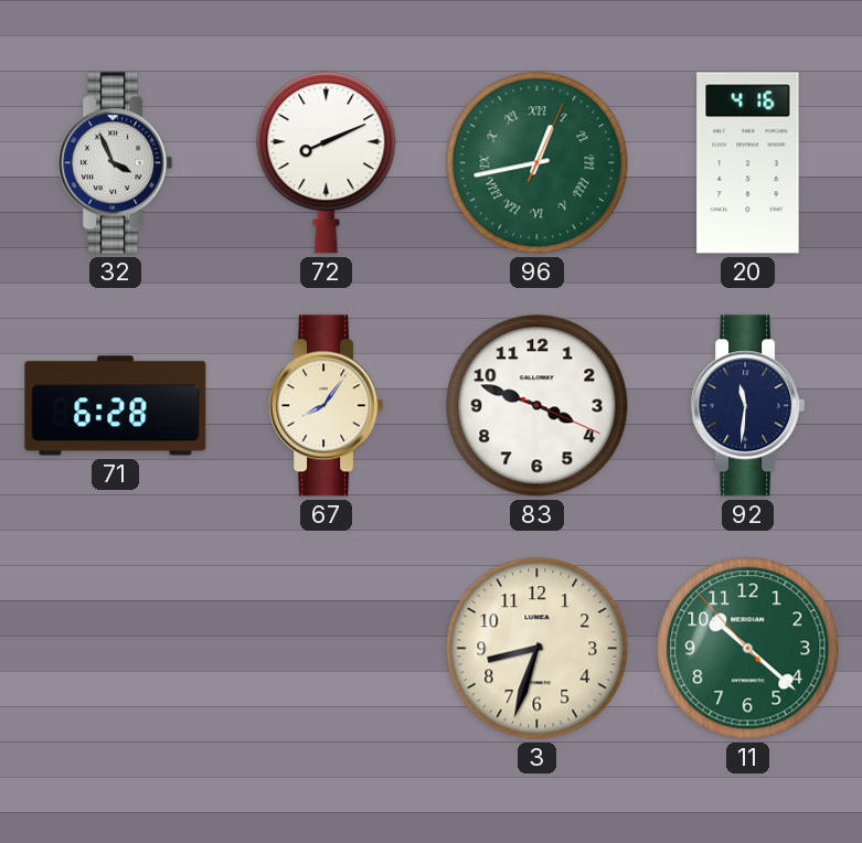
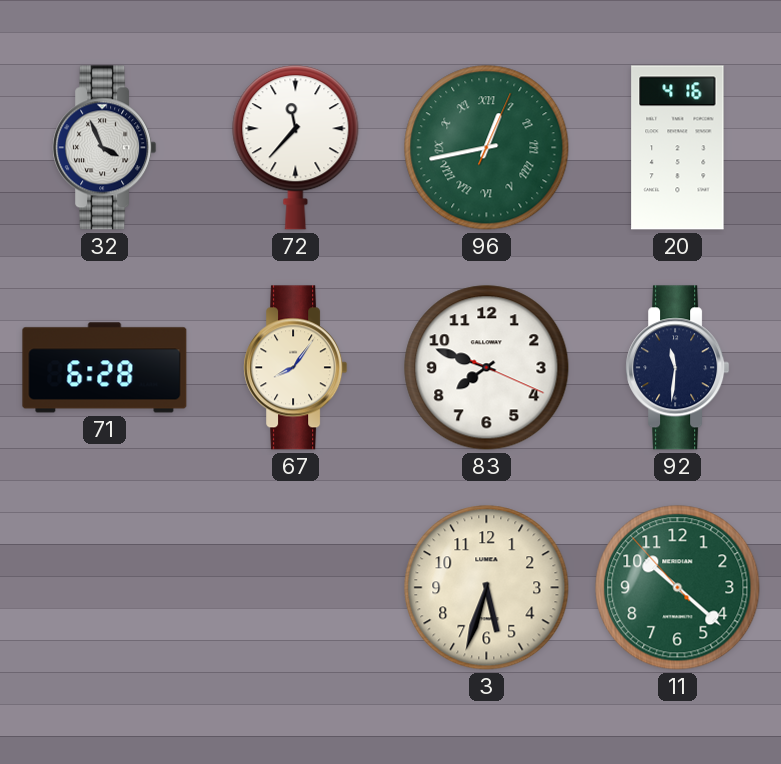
72: 8:11 -> 11:37
83: 3:48 -> 7:48
3: 8:33 -> 5:33
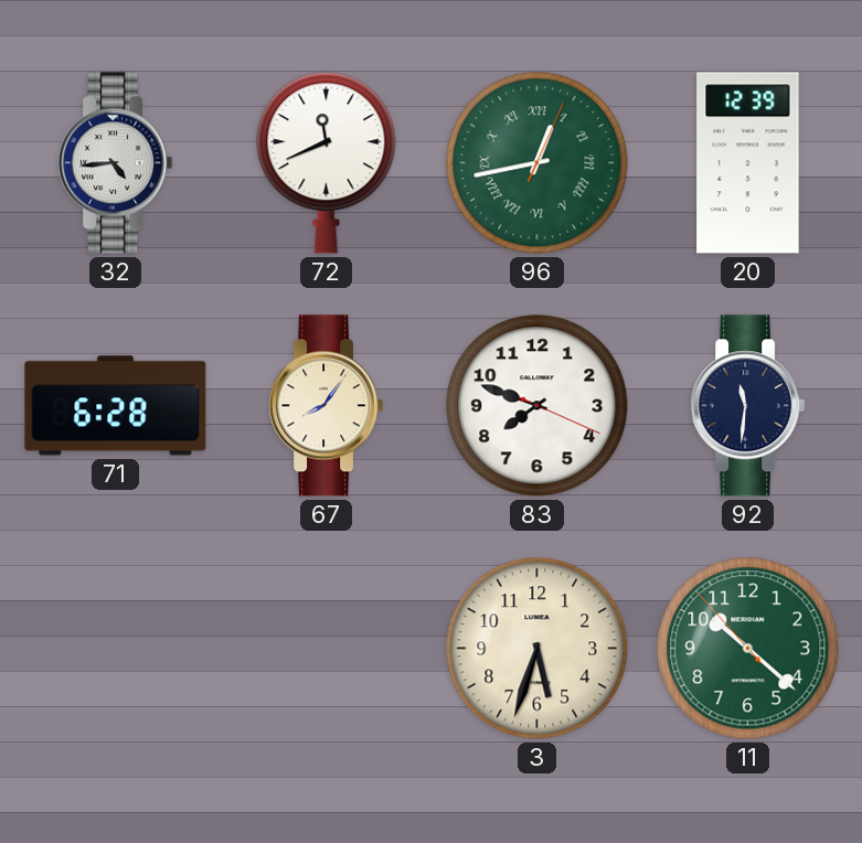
32: 3:56 -> 4:44
72: 11:37 -> 11:41
20: 4:16 -> 12:39
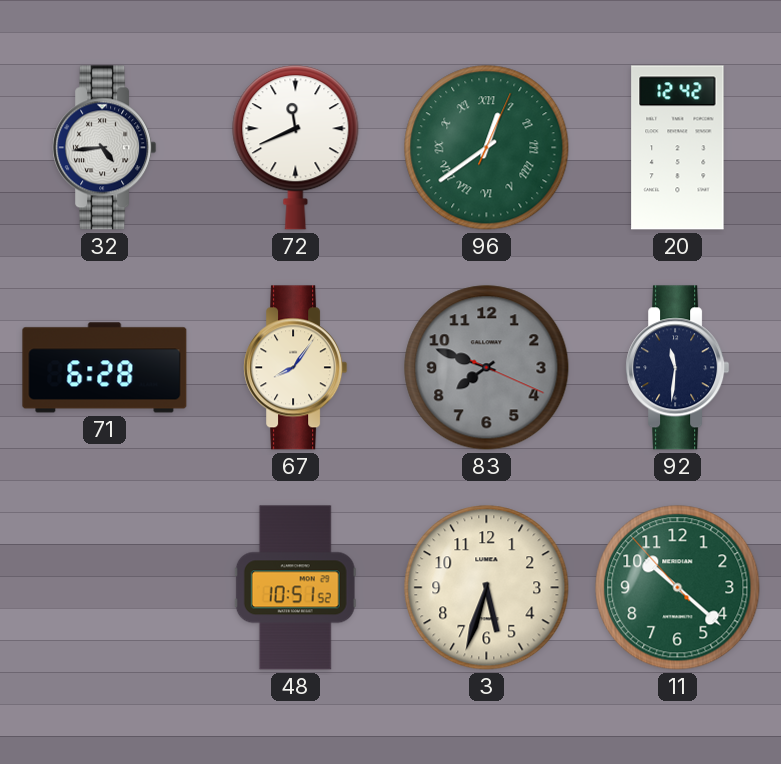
96: 12:43 -> 12:39
20: 12:39 -> 12:42
83 dial: white -> grey
48: none -> 10:51
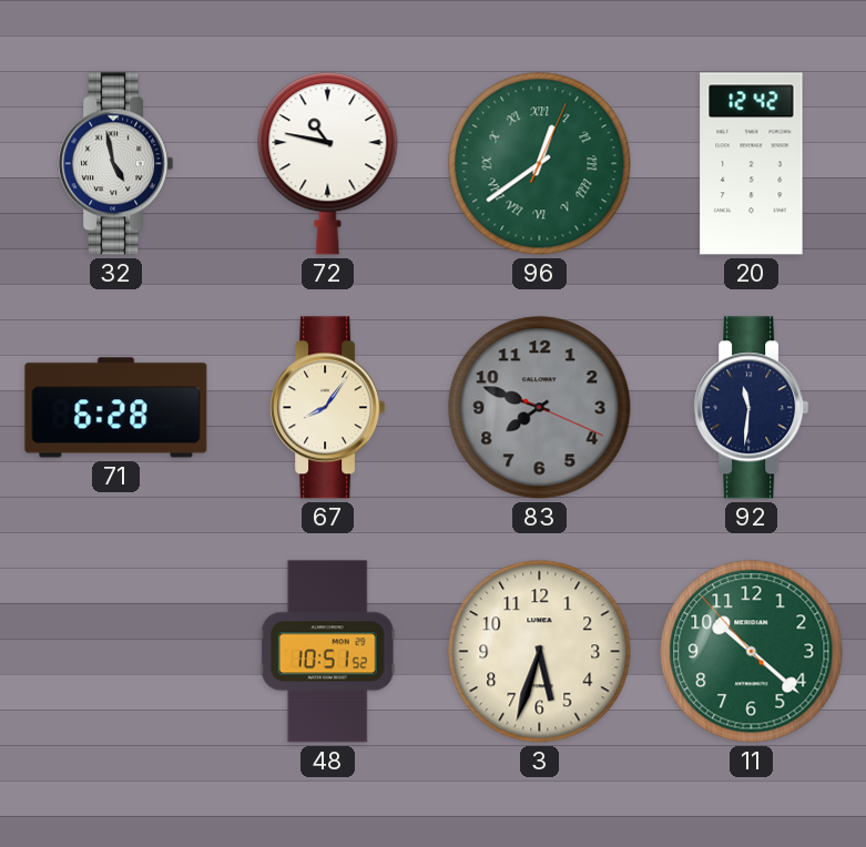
32: 4:44 -> 4:58
72: 11:41 -> 10:47
